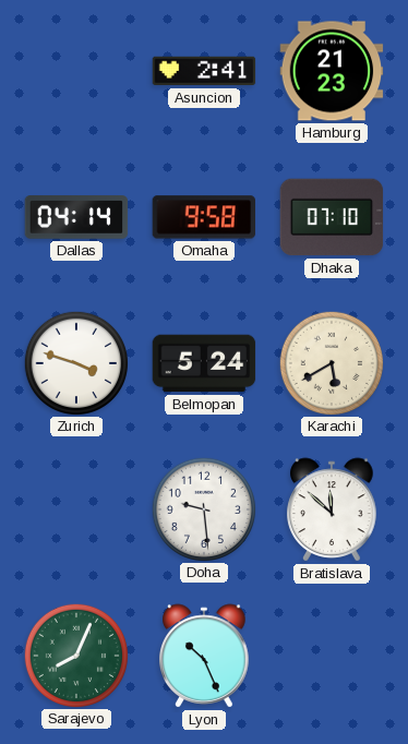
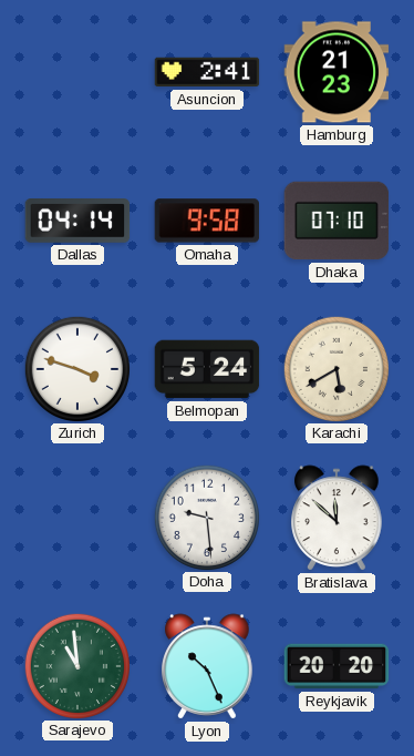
Sarajevo: 8:04 -> 10:59
Reykjavik: none -> 20:20
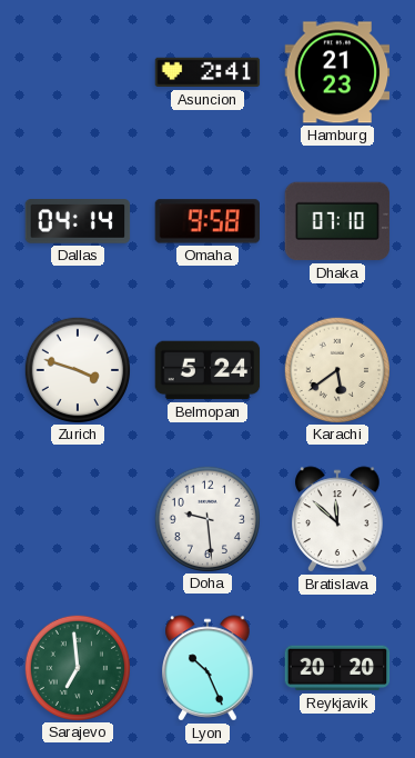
Karachi: 5:40 -> 5:39
Sarajevo: 10:59 -> 6:59
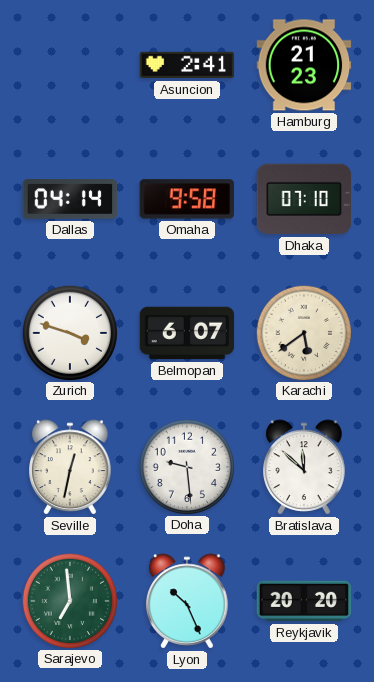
Belmopan: 5:24 -> 6:07
Seville: none -> 12:32
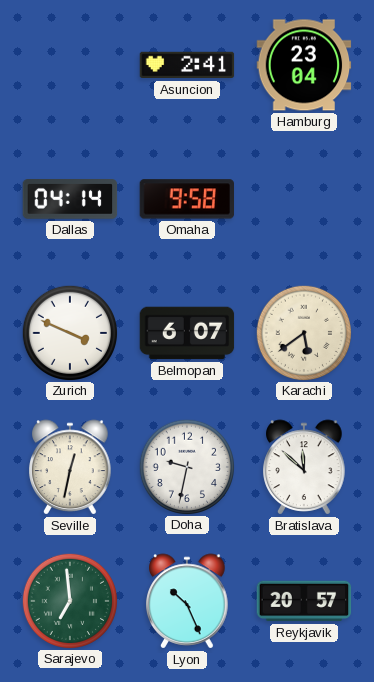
Hamburg: 21:23 -> 23:04
Dhaka: 07:10 -> none
Zurich: 3:48 -> 3:49
Doha: 9:29 -> 9:32
Reykjavik: 20:20 -> 20:57
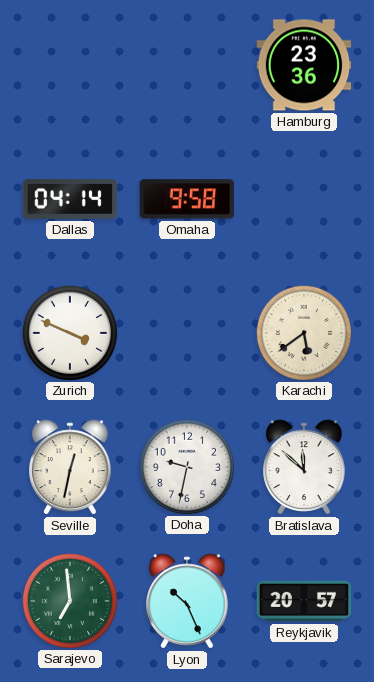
Asuncion: 2:41 -> none
Hamburg: 23:04 -> 23:36
Belmopan: 6:07 -> none
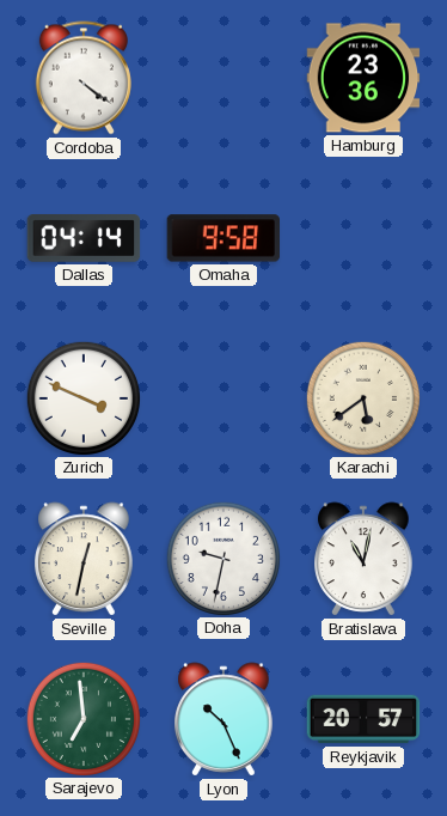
Cordoba: none -> 4:21
Bratislava: 11:52 -> 11:02
